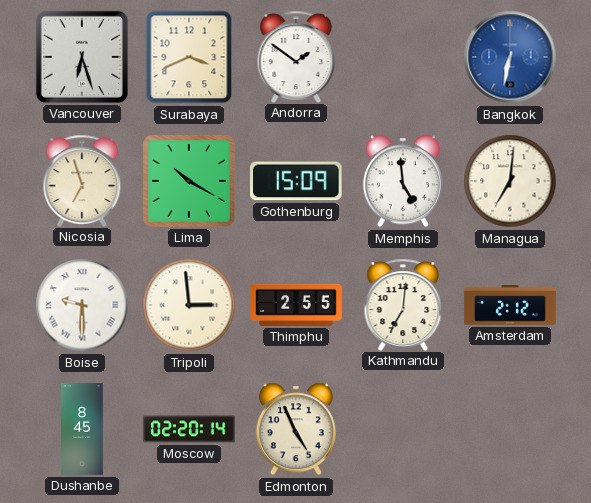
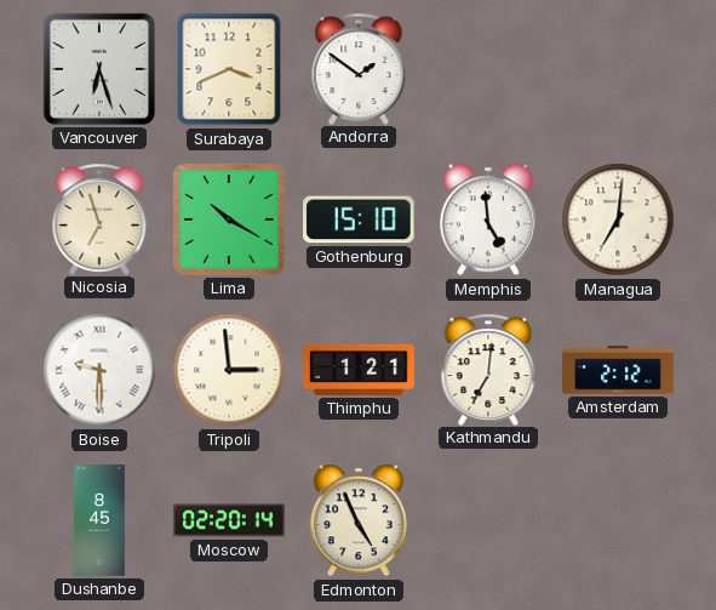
Bangkok: 6:32 -> none
Gothenburg: 15:09 -> 15:10
Thimphu: 2:55 -> 1:21
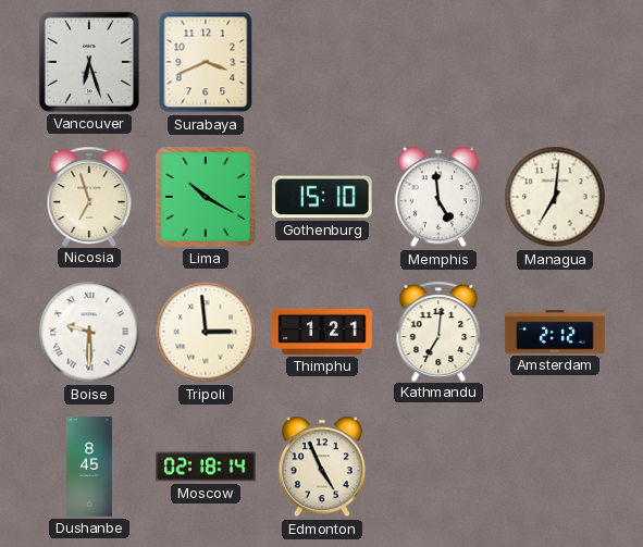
Andorra: 1:51 -> none
Moscow: 02:20 -> 02:18
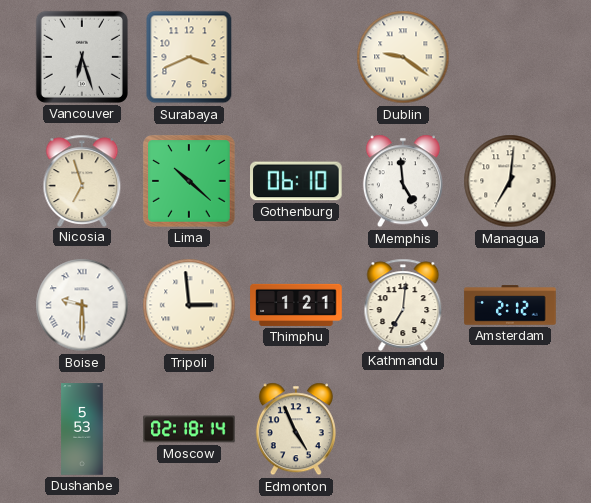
Dublin: none -> 9:21
Lima: 10:20 -> 10:22
Gothenburg: 15:10 -> 06:10
Dushanbe: 8:45 -> 5:53
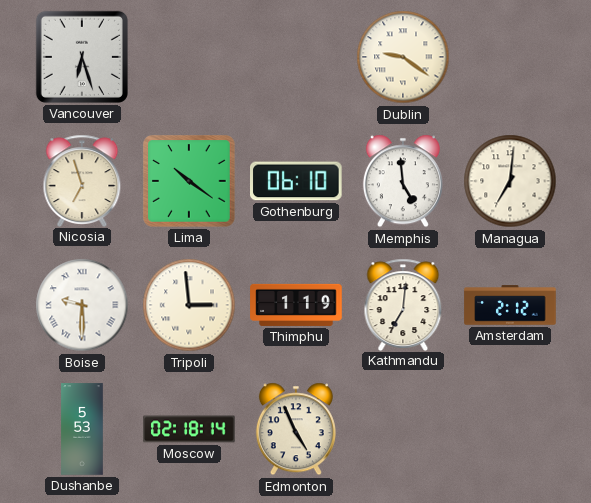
Surabaya: 3:41 -> none
Lima: 10:22 -> 10:21
Thimphu: 1:21 -> 1:19
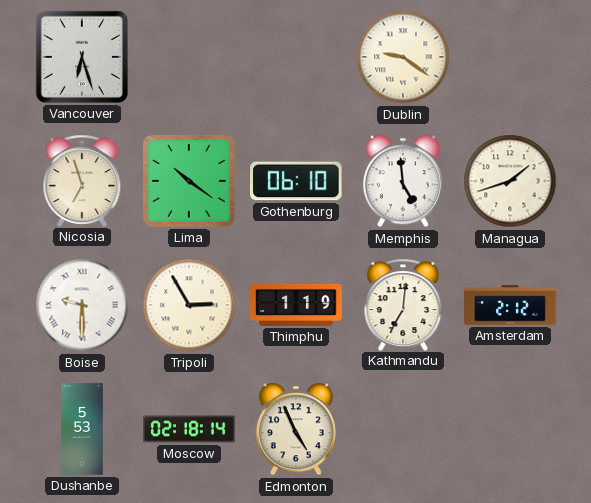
Managua: 7:01 -> 1:42
Tripoli: 2:59 -> 2:55
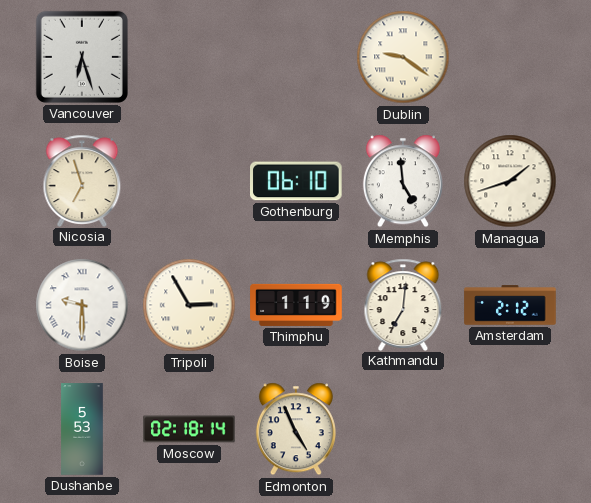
Lima: 10:21 -> none
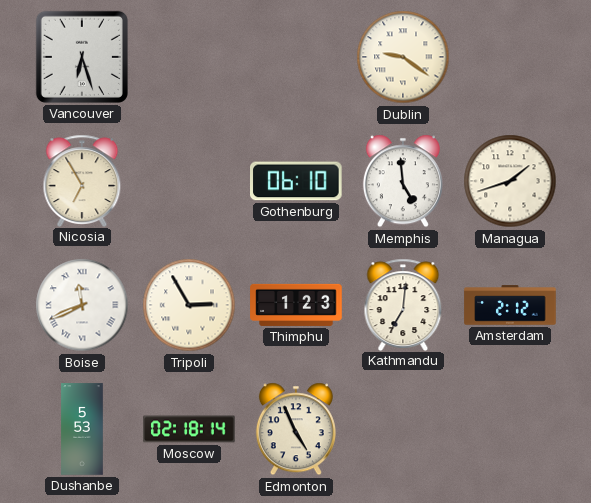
Nicosia: 6:57 -> 6:55
Boise: 9:30 -> 11:41
Thimphu: 1:19 -> 1:23
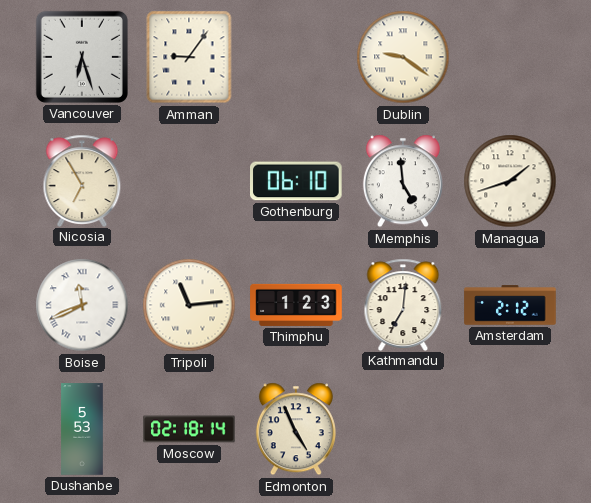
Amman: none -> 9:06
Tripoli: 2:55 -> 11:14
